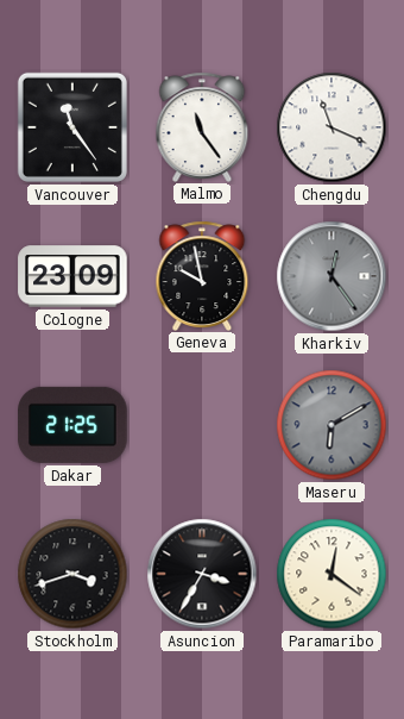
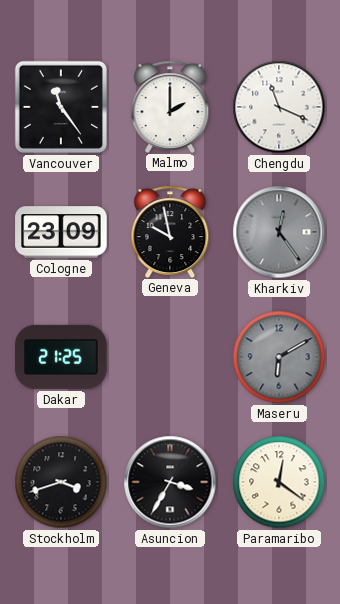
Malmo: 11:24 -> 2:00
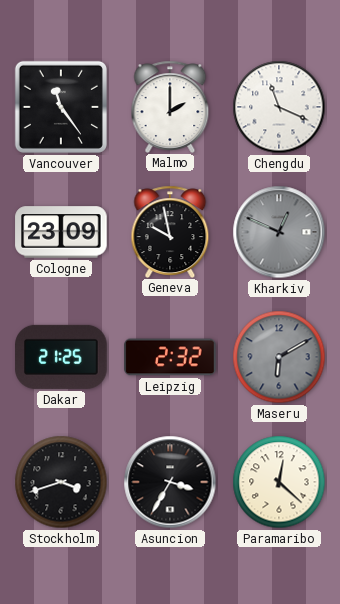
Kharkiv: 12:24 -> 12:49
Leipzig: none -> 2:32
Paramaribo: 12:21 -> 12:22
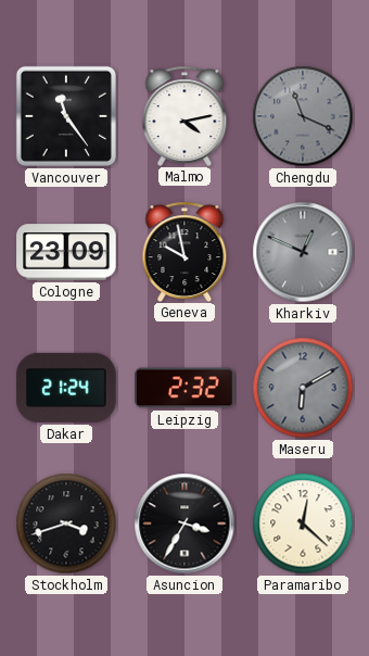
Malmo: 2:00 -> 4:13
Chengdu dial: white -> grey
Dakar: 21:25 -> 21:24
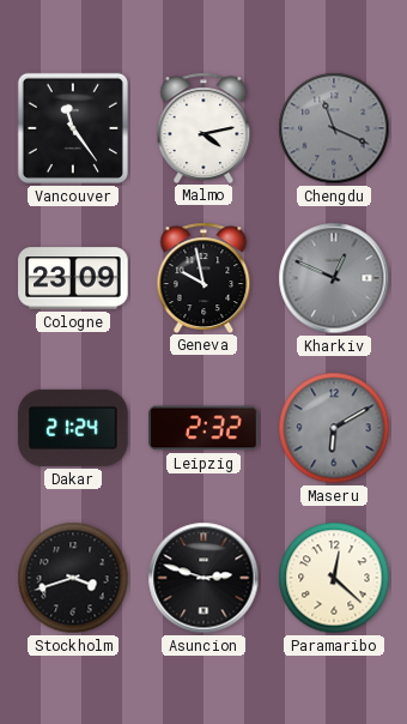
Asuncion: 3:35 -> 2:48
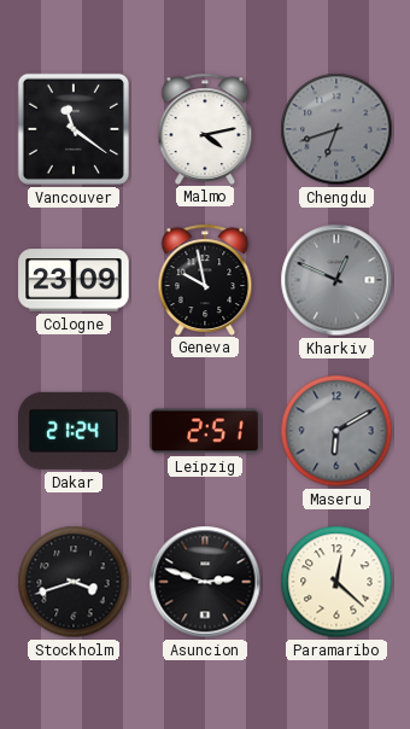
Vancouver: 11:24 -> 11:21
Chengdu: 11:19 -> 6:42
Leipzig: 2:32 -> 2:51
